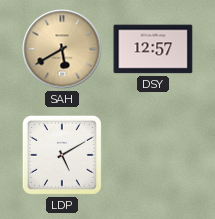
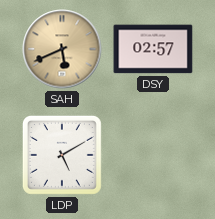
SAH: 5:40 -> 5:41
DSY: 12:57 -> 02:57
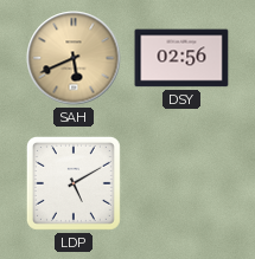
DSY: 02:57 -> 02:56
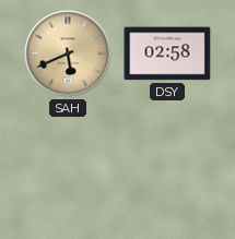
DSY: 02:56 -> 02:58
LDP: 5:10 -> none
